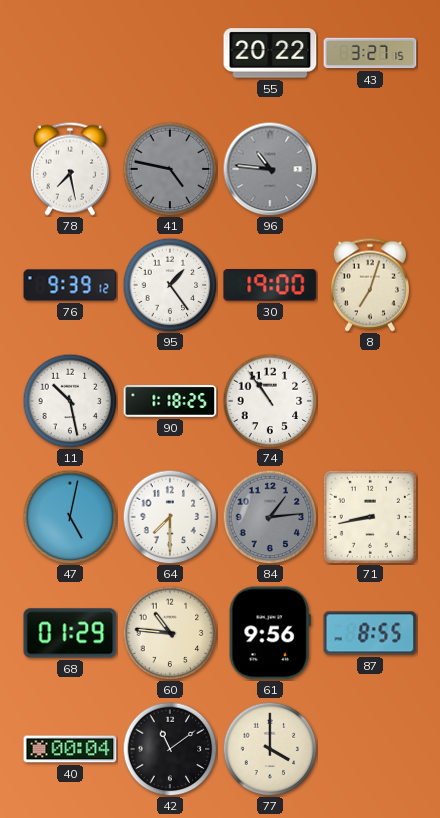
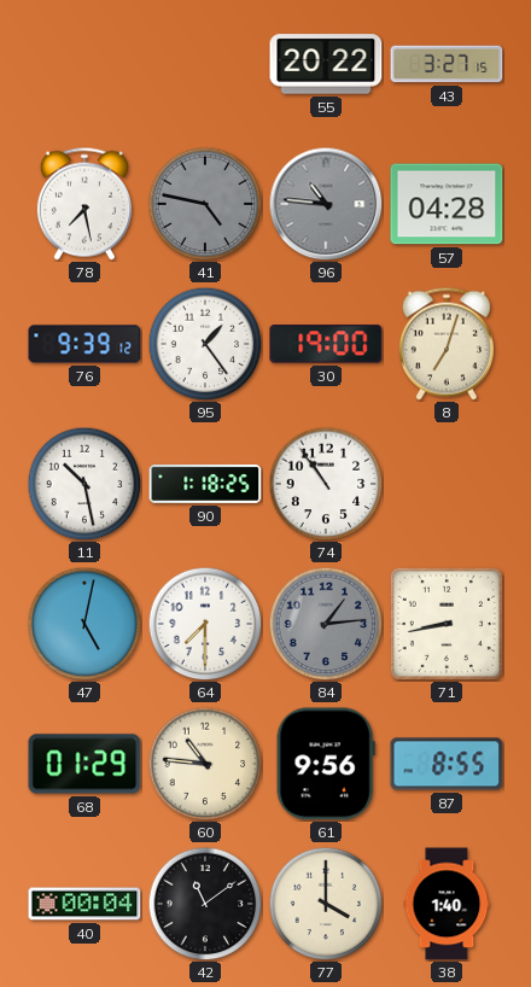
57: none -> 04:28
38: none -> 1:40
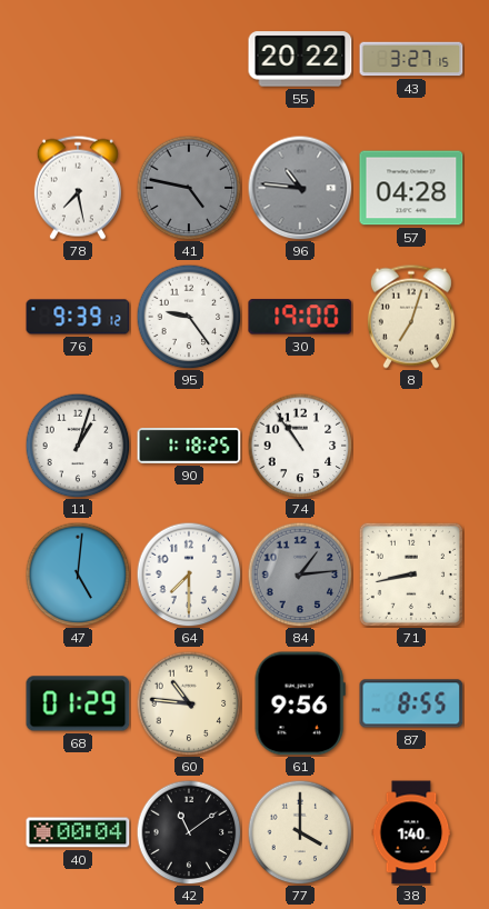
95: 1:24 -> 9:24
11: 10:28 -> 1:03
47: 5:02 -> 5:01
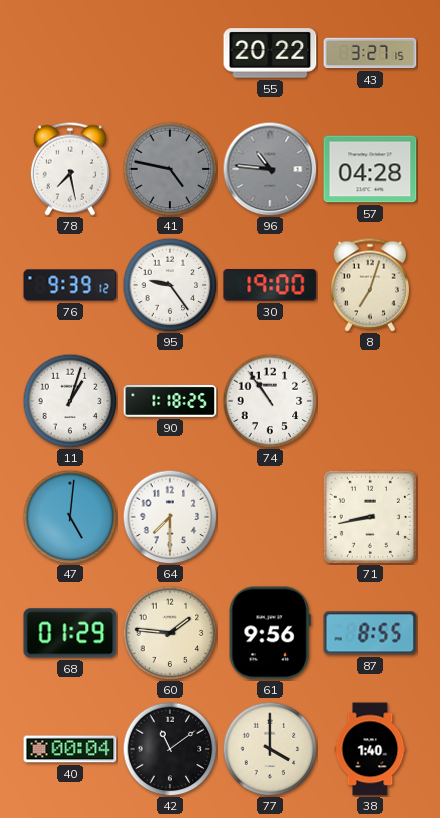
84: 1:14 -> none
60: 10:46 -> 1:46
